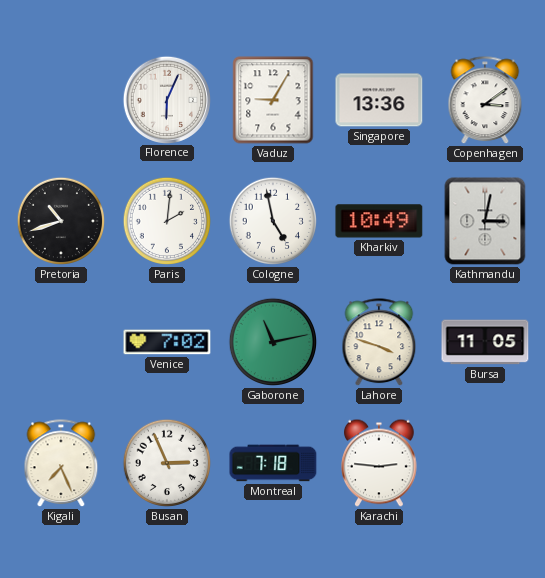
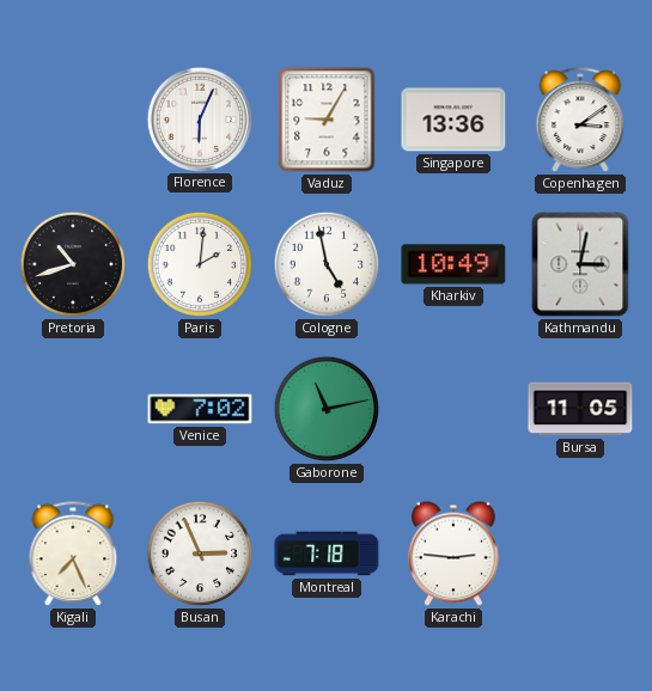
Lahore: 3:48 -> none
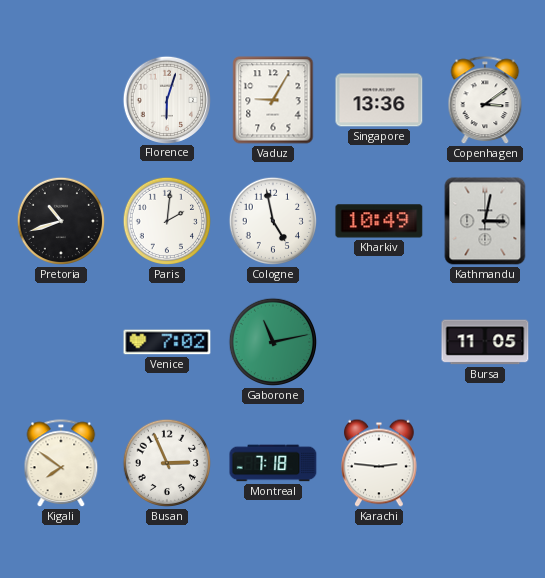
Florence: 6:04 -> 6:03
Kigali: 7:26 -> 7:51
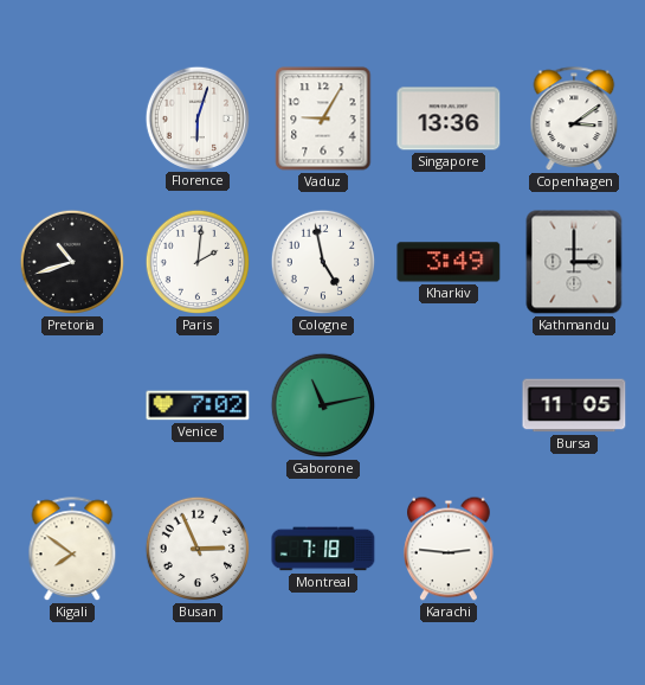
Kharkiv: 10:49 -> 3:49
Kathmandu: 3:02 -> 3:00
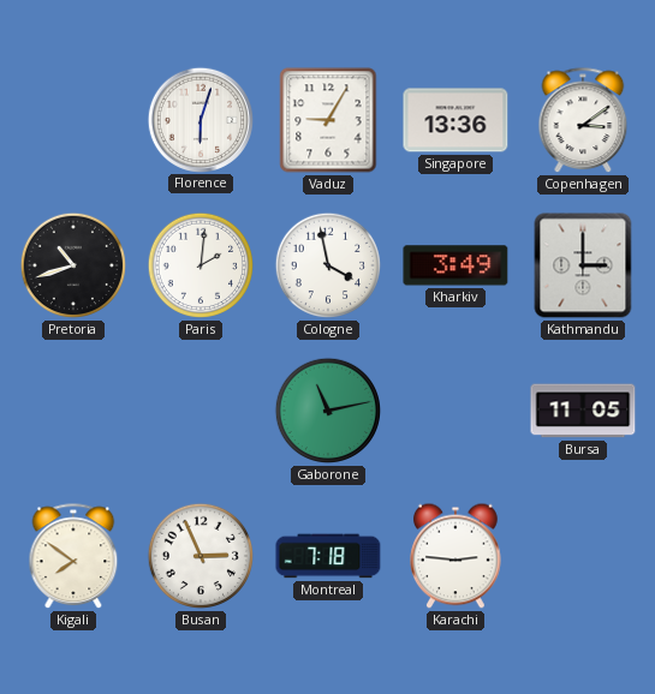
Cologne: 4:58 -> 3:58
Venice: 7:02 -> none
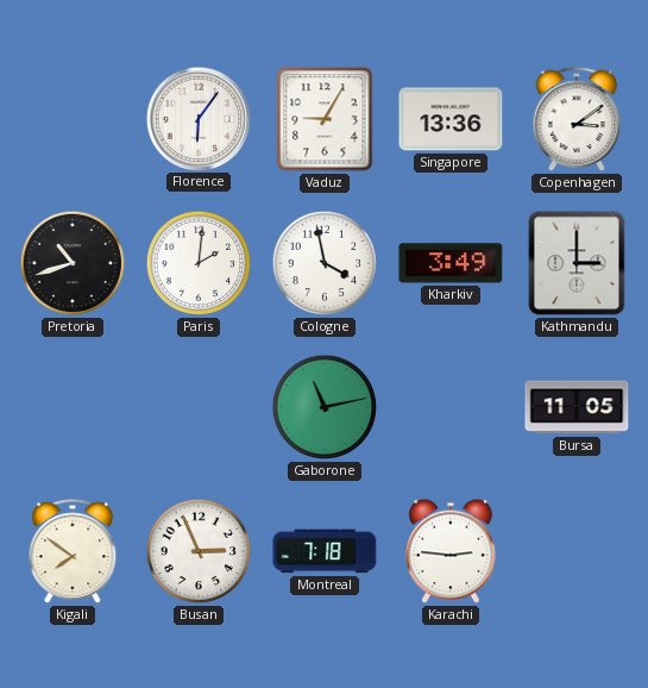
Florence: 6:03 -> 6:06
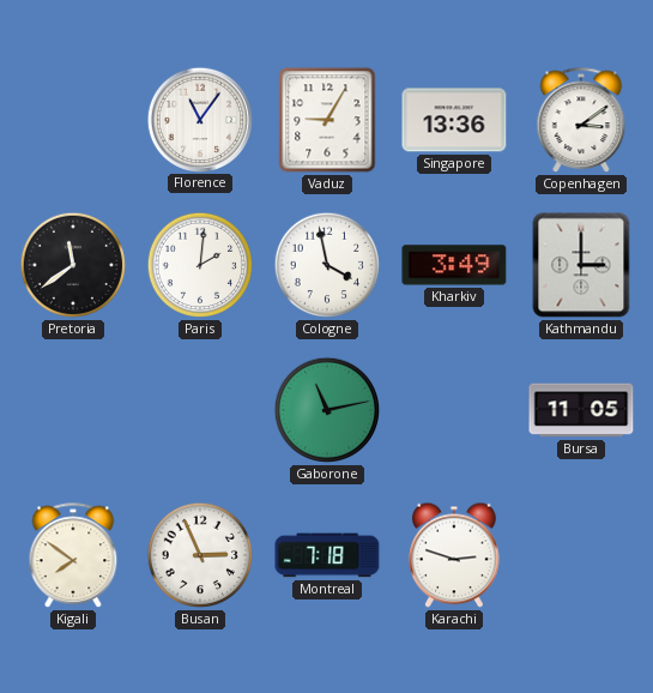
Florence: 6:06 -> 11:06
Pretoria: 10:42 -> 11:39
Karachi: 2:46 -> 2:48
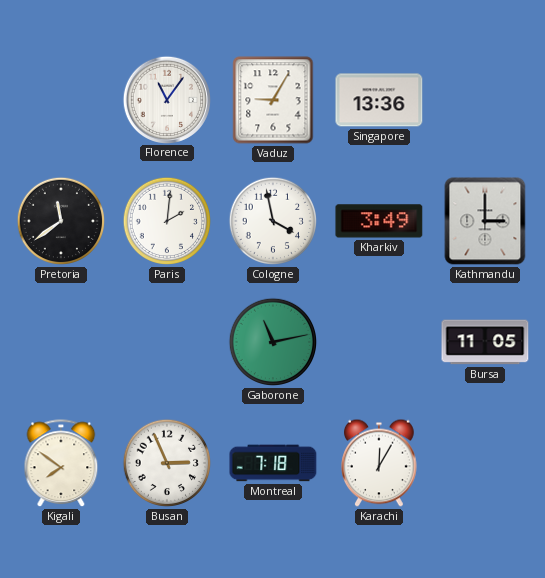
Copenhagen: 3:09 -> none
Karachi: 2:48 -> 12:05
